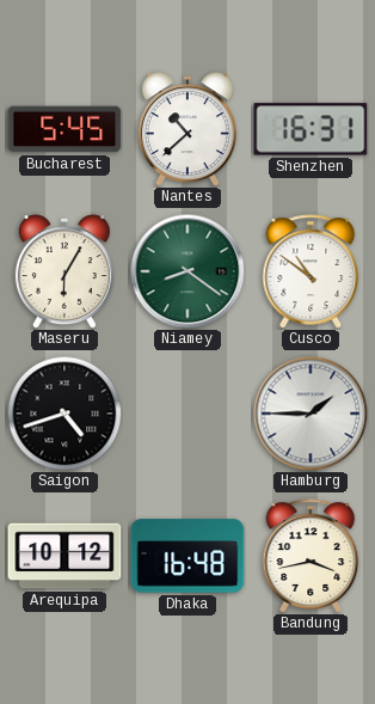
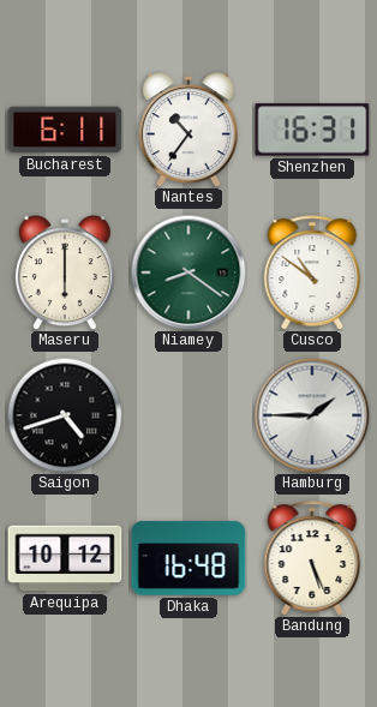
Bucharest: 5:45 -> 6:11
Nantes: 10:38 -> 10:36
Maseru: 6:05 -> 6:00
Bandung: 3:43 -> 5:26
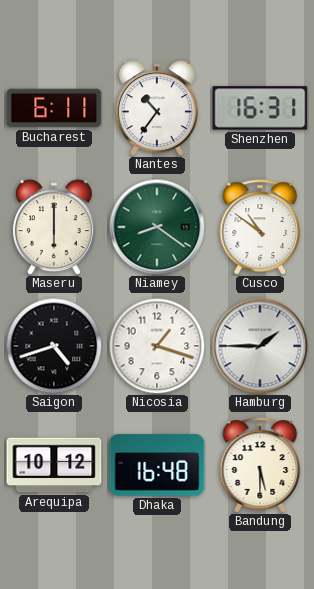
Nicosia: none -> 1:18
Bandung: 5:26 -> 5:30
